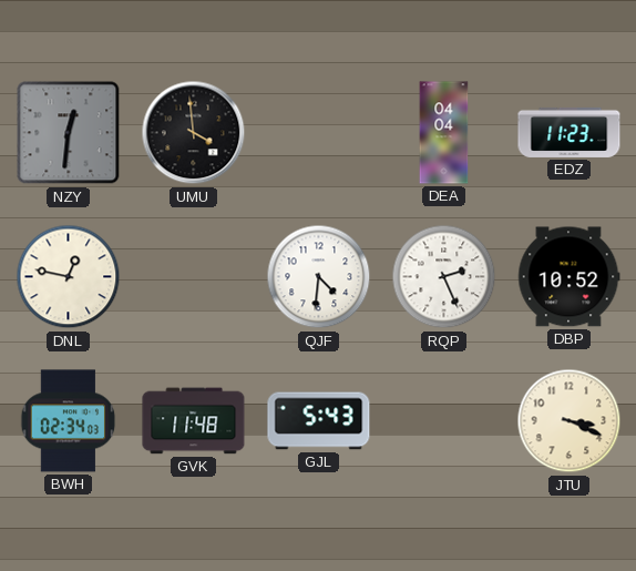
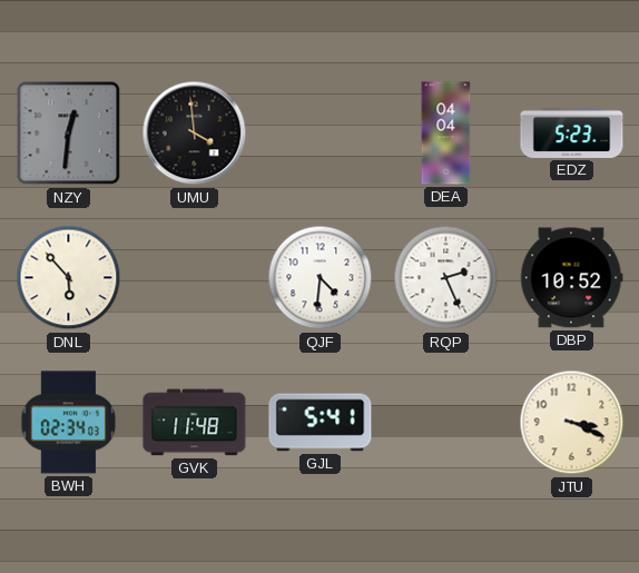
EDZ: 11:23 -> 5:23
DNL: 12:47 -> 5:53
GJL: 5:43 -> 5:41
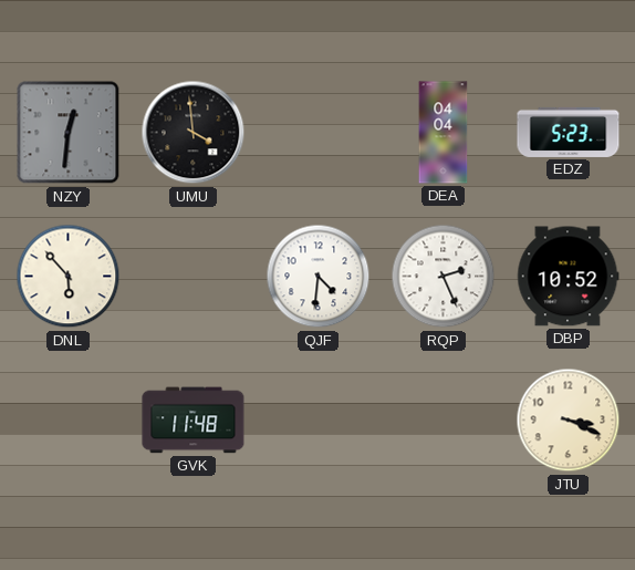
BWH: 02:34 -> none
GJL: 5:41 -> none
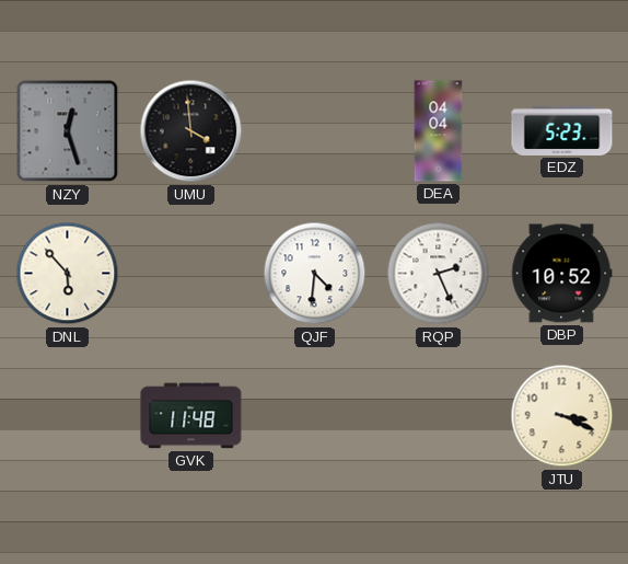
NZY: 12:31 -> 12:27
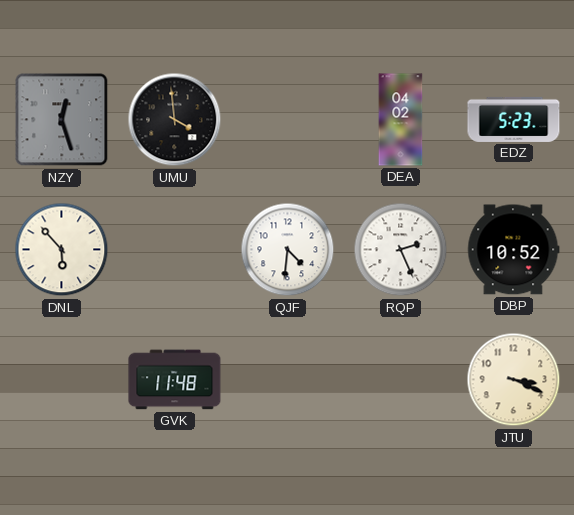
DEA: 04:04 -> 04:02
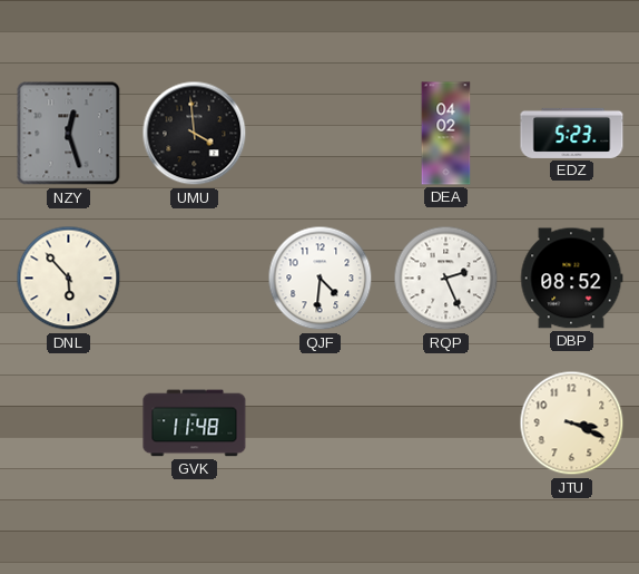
DBP: 10:52 -> 08:52
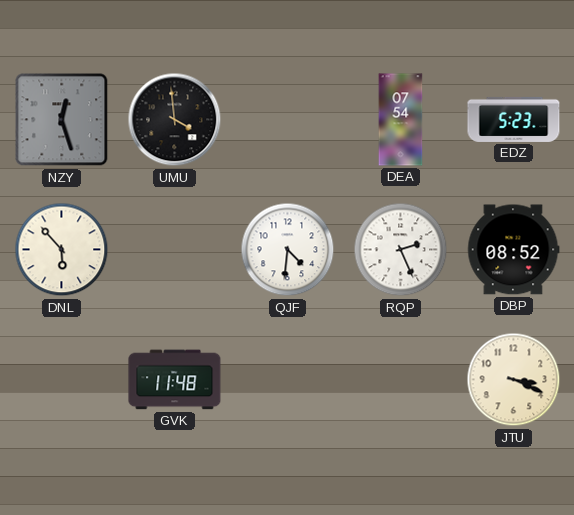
DEA: 04:02 -> 07:54
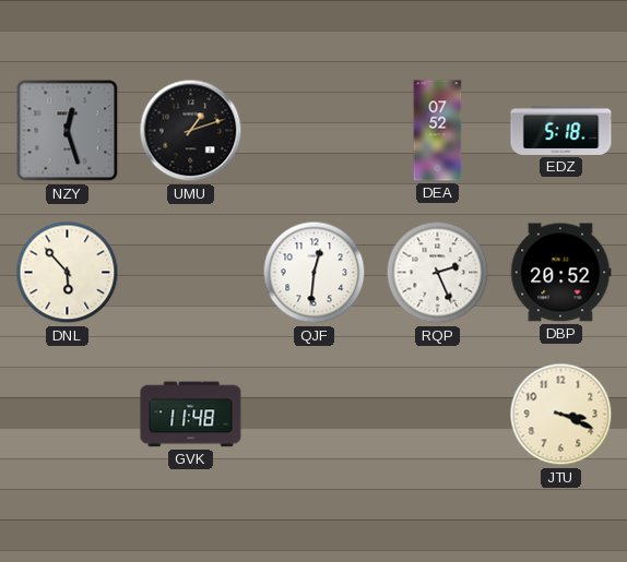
UMU: 3:59 -> 1:12
DEA: 07:54 -> 07:52
EDZ: 5:23 -> 5:18
QJF: 4:31 -> 12:31
DBP: 08:52 -> 20:52
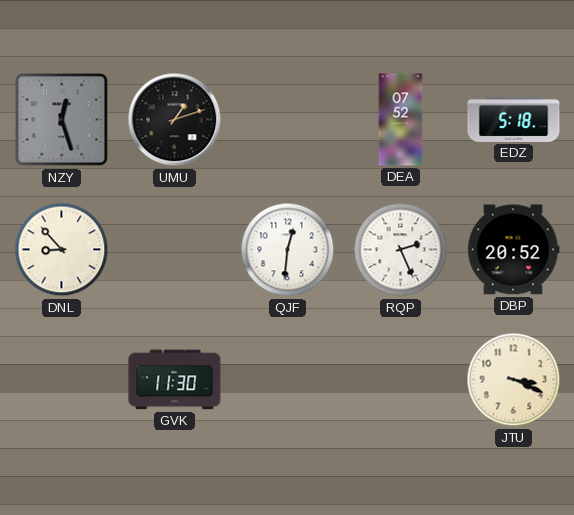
DNL: 5:53 -> 8:53
GVK: 11:48 -> 11:30
